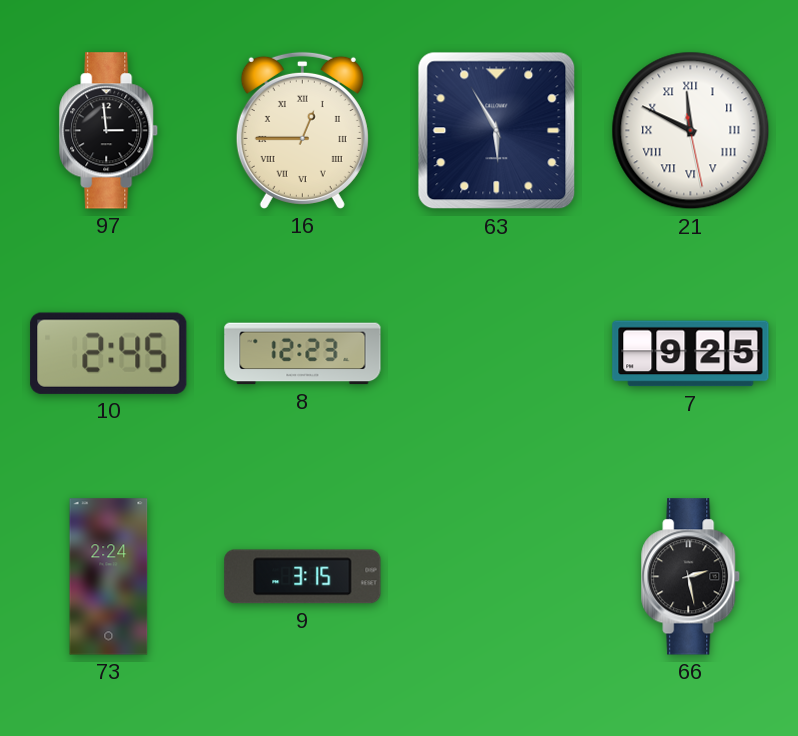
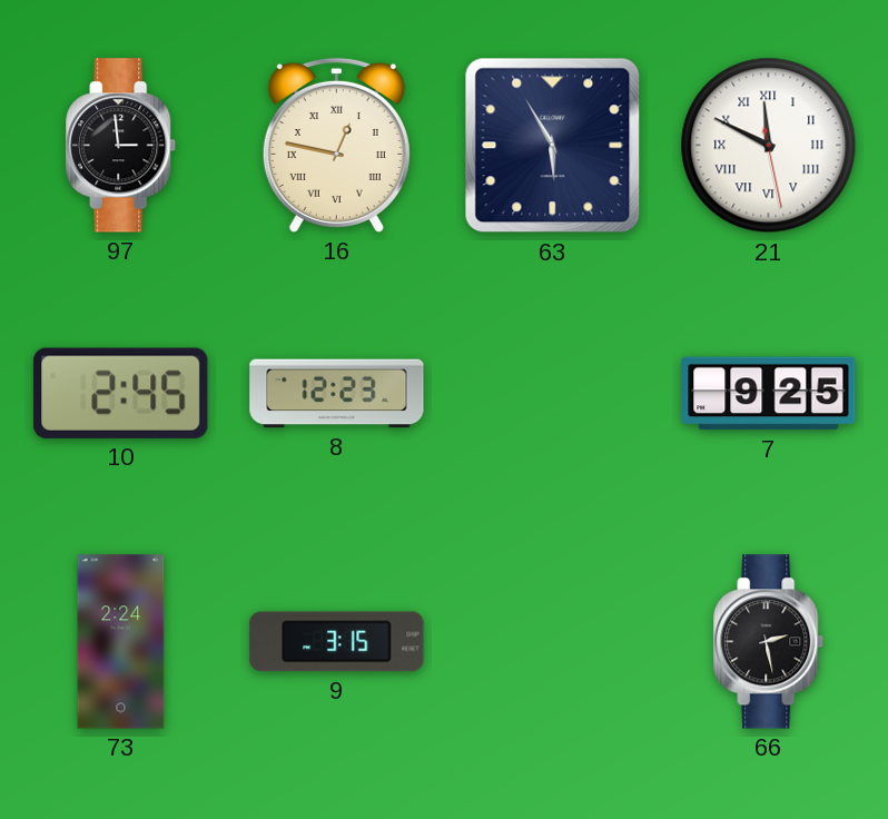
16: 12:45 -> 12:47
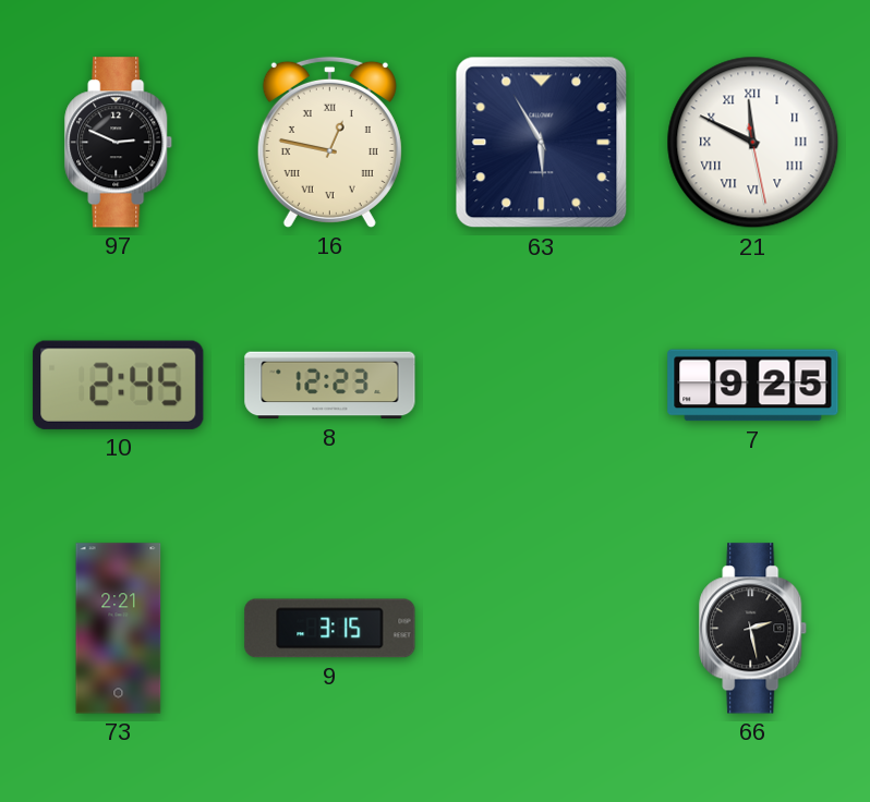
97: 2:59 -> 2:49
73: 2:24 -> 2:21
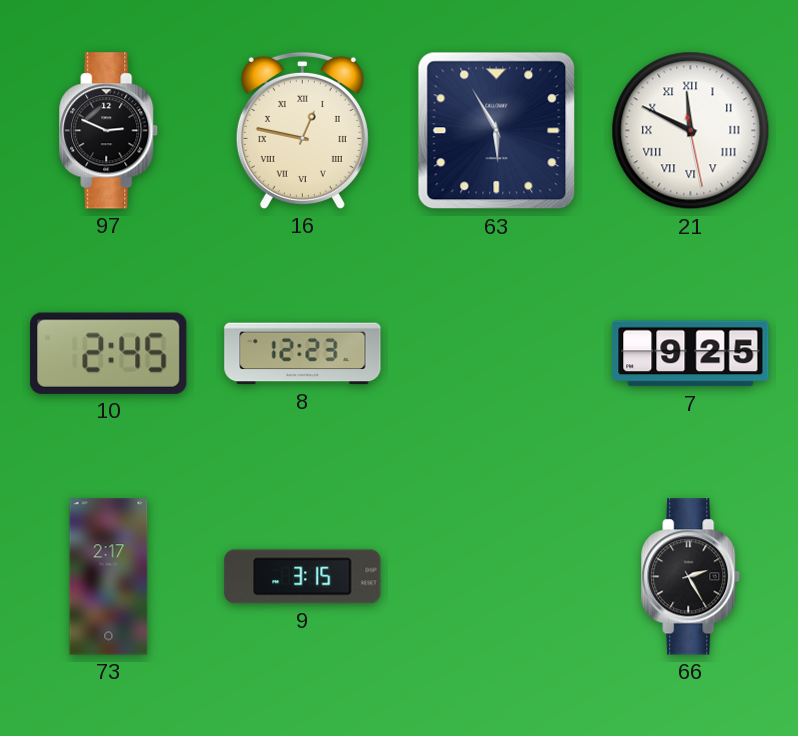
73: 2:21 -> 2:17
66: 2:28 -> 2:25
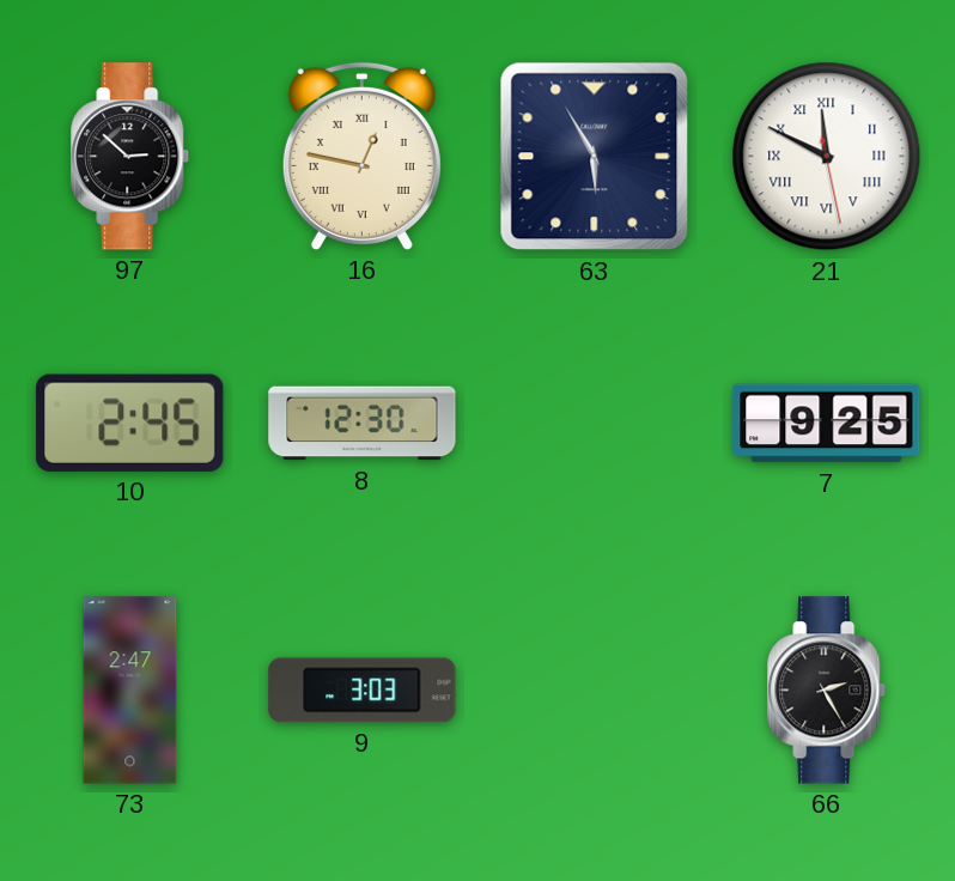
97: 2:49 -> 2:52
8: 12:23 -> 12:30
73: 2:17 -> 2:47
9: 3:15 -> 3:03
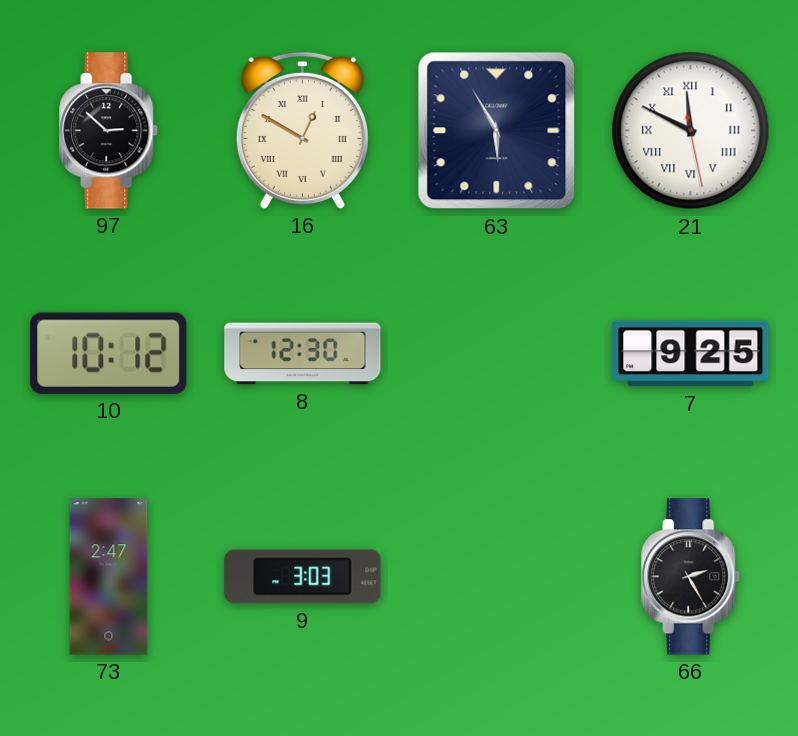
16: 12:47 -> 12:50
10: 2:45 -> 10:12
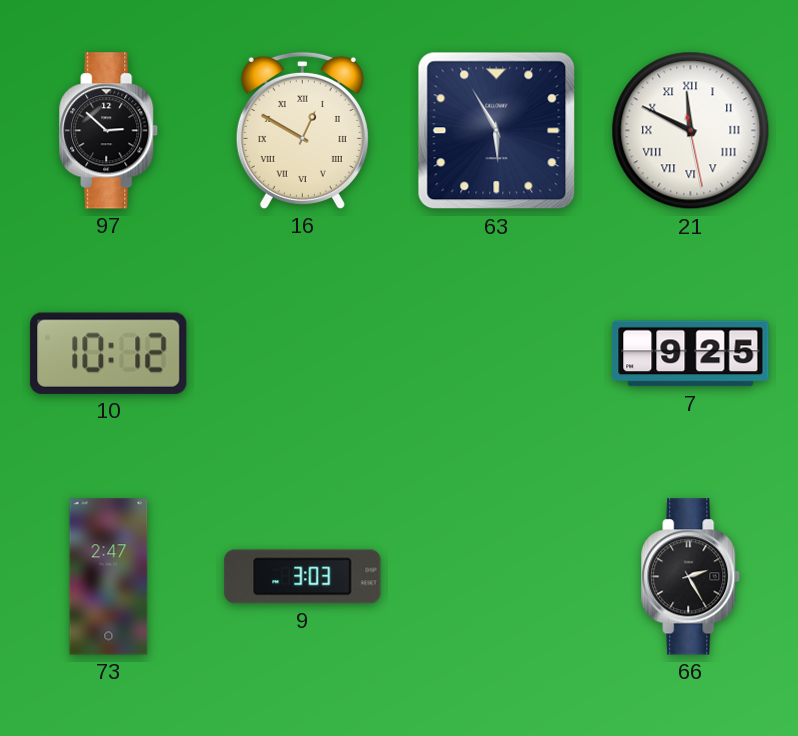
8: 12:30 -> none
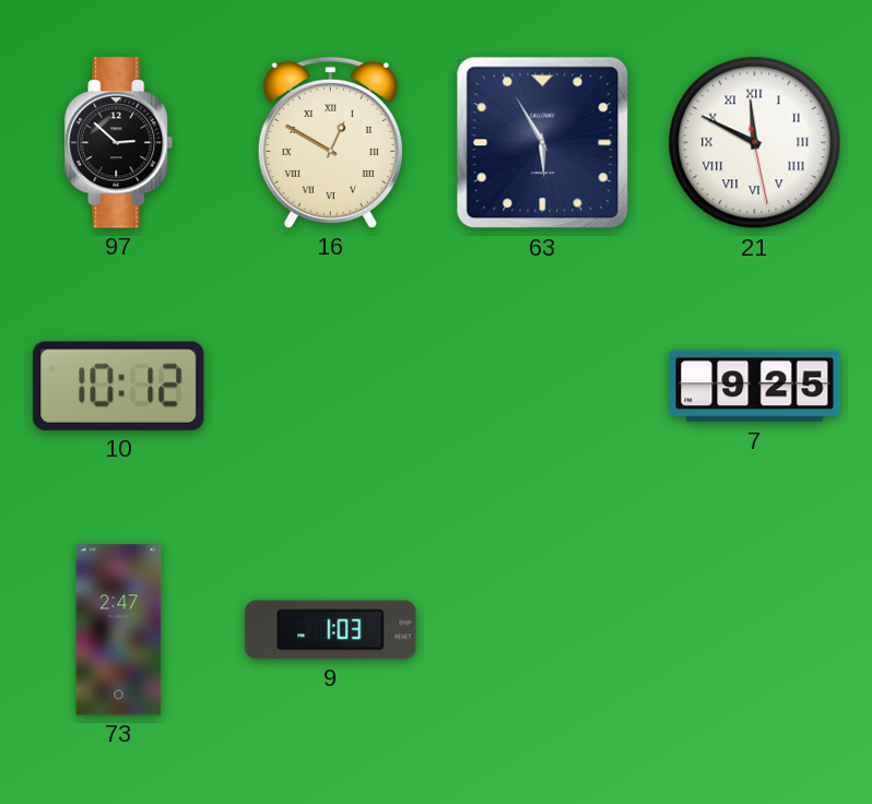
9: 3:03 -> 1:03
66: 2:25 -> none
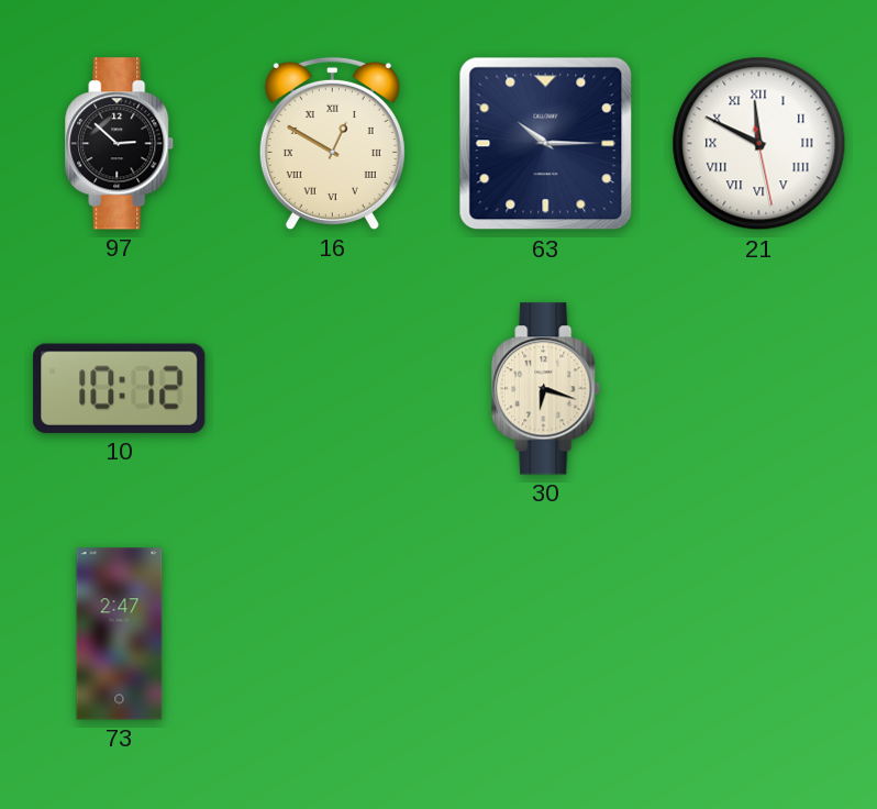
63: 5:55 -> 10:15
30: none -> 6:18
7: 9:25 -> none
9: 1:03 -> none
